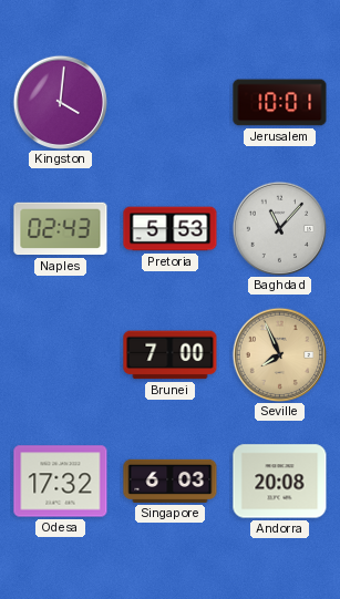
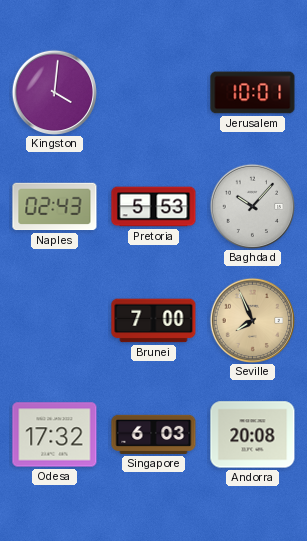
Baghdad: 11:07 -> 10:07
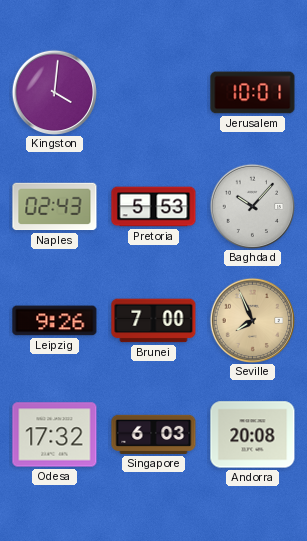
Leipzig: none -> 9:26
